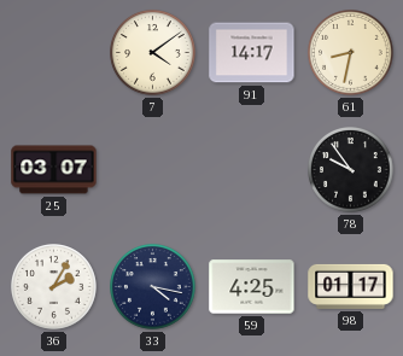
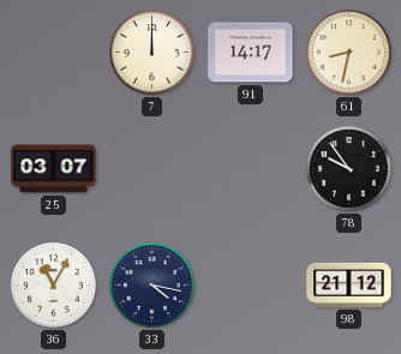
7: 4:09 -> 12:00
36: 2:05 -> 11:05
59: 4:25 -> none
98: 01:17 -> 21:12
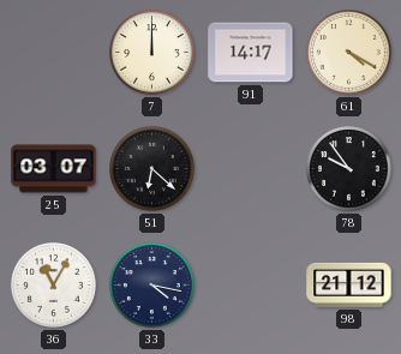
61: 8:32 -> 4:20
51: none -> 6:22
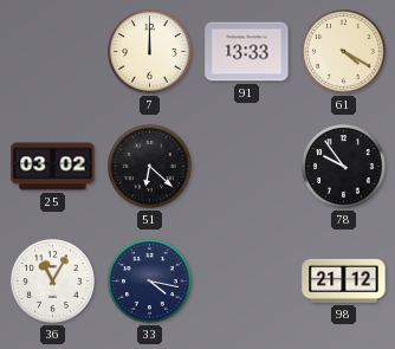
91: 14:17 -> 13:33
25: 03:07 -> 03:02
